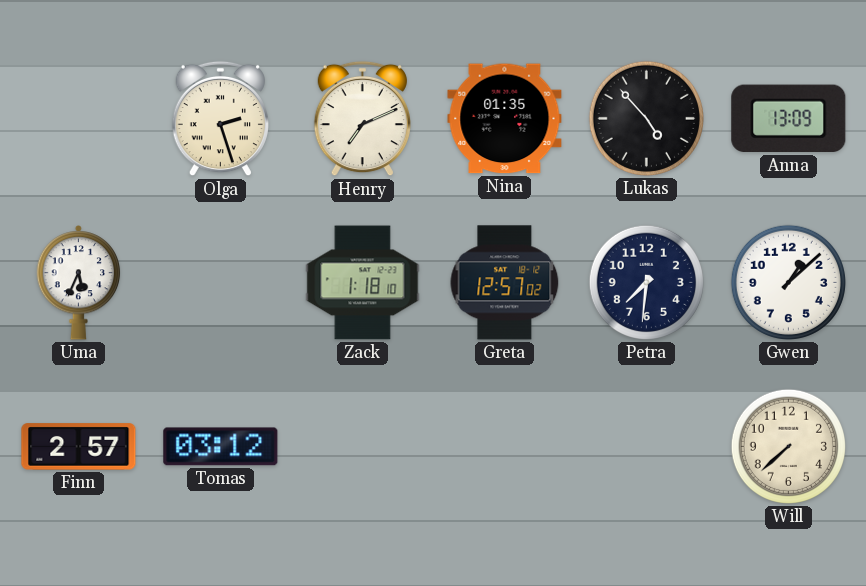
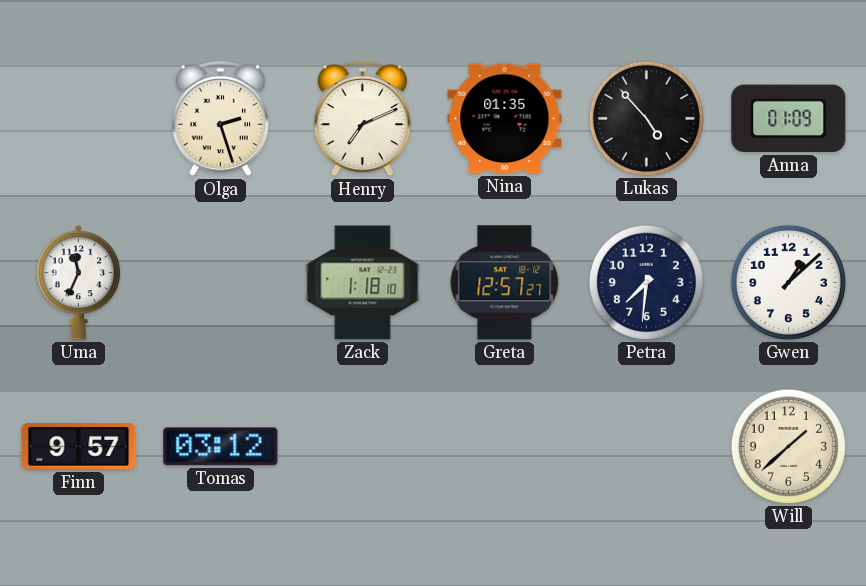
Anna: 13:09 -> 01:09
Uma: 5:34 -> 11:34
Greta: 12:57:02 -> 12:57:27
Finn: 2:57 -> 9:57
Will: 7:38 -> 1:38
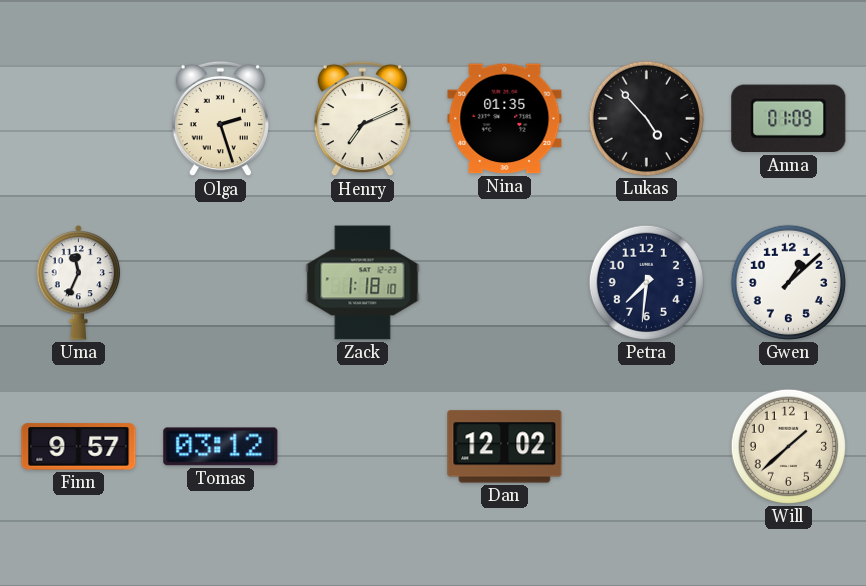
Greta: 12:57 -> none
Dan: none -> 12:02
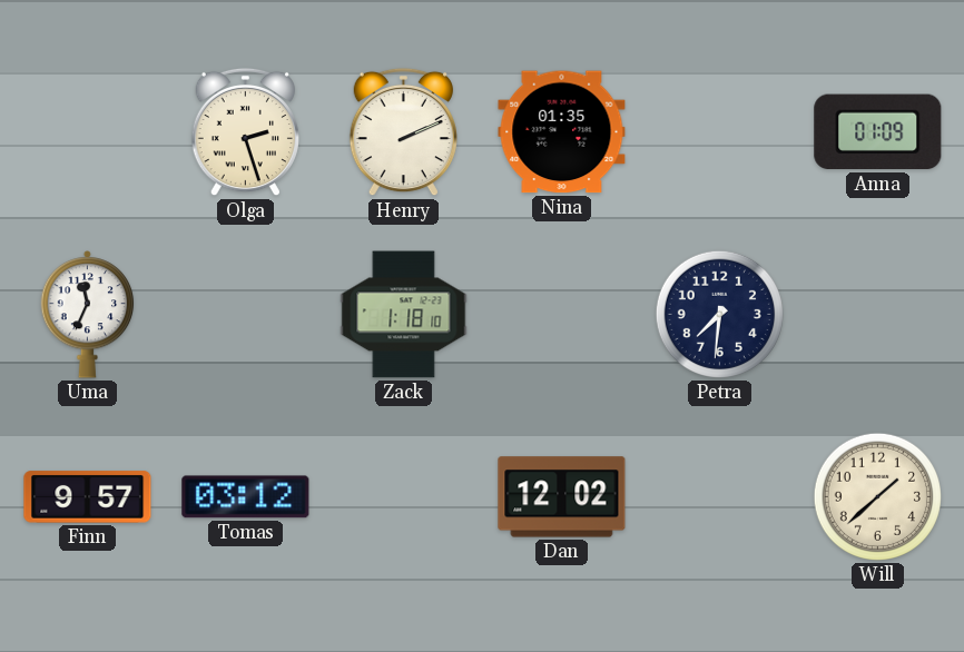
Henry: 7:11 -> 2:11
Lukas: 4:53 -> none
Gwen: 1:08 -> none
